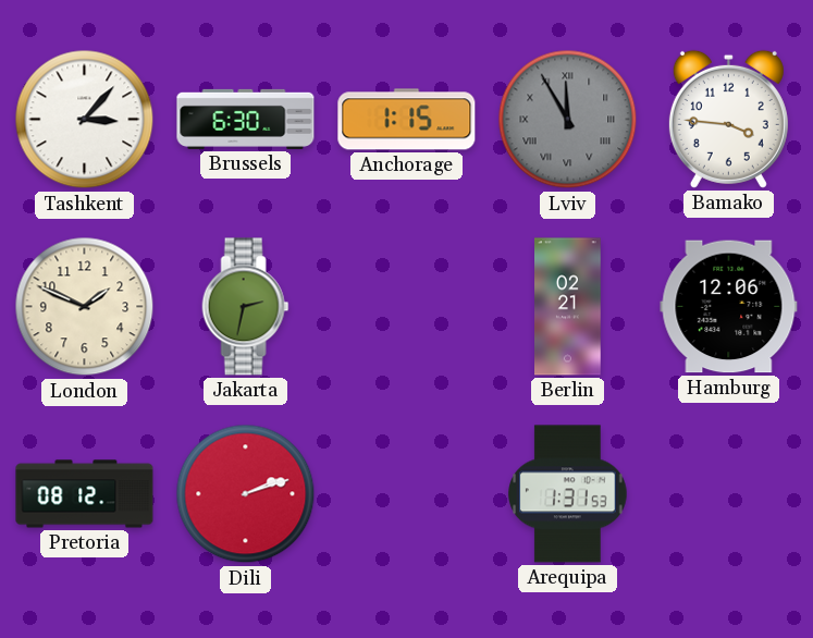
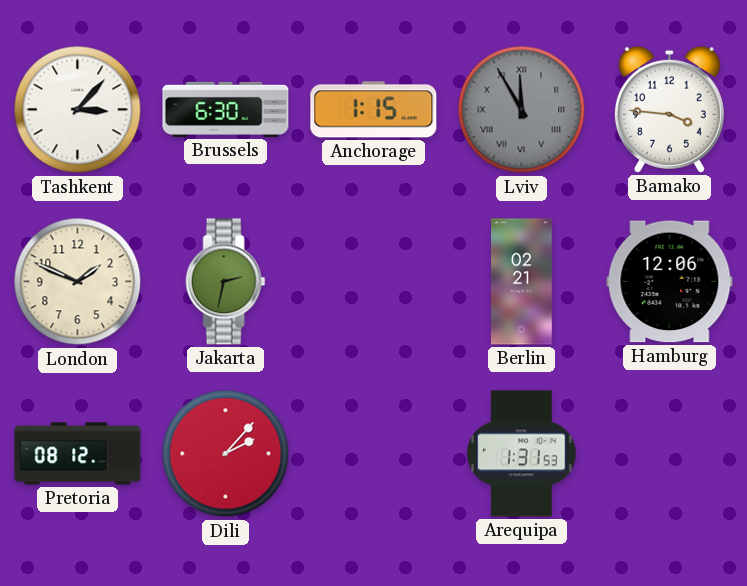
Dili: 2:12 -> 2:07
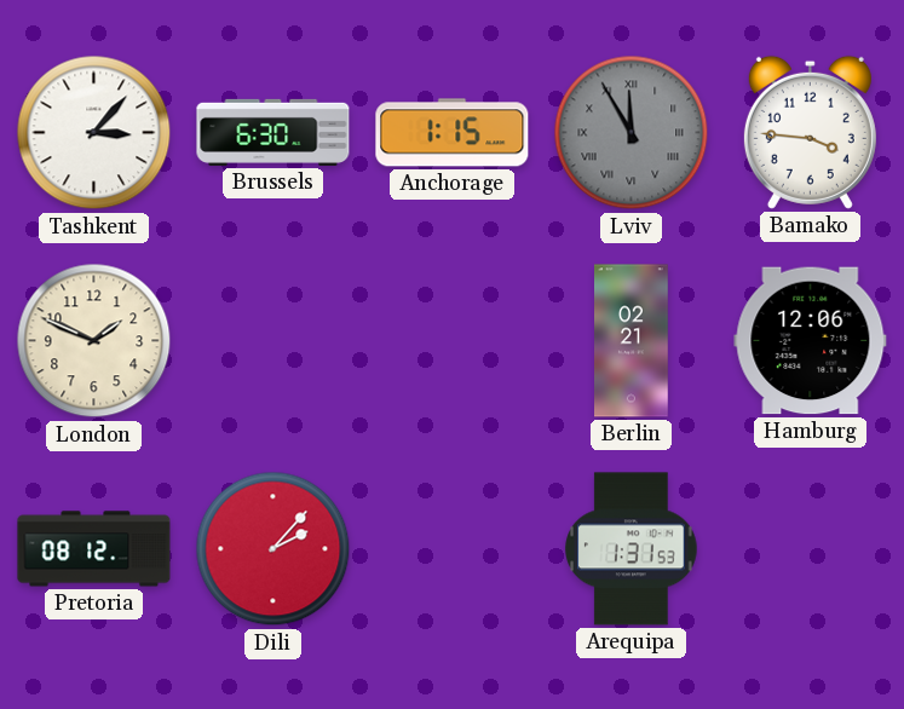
Jakarta: 2:32 -> none
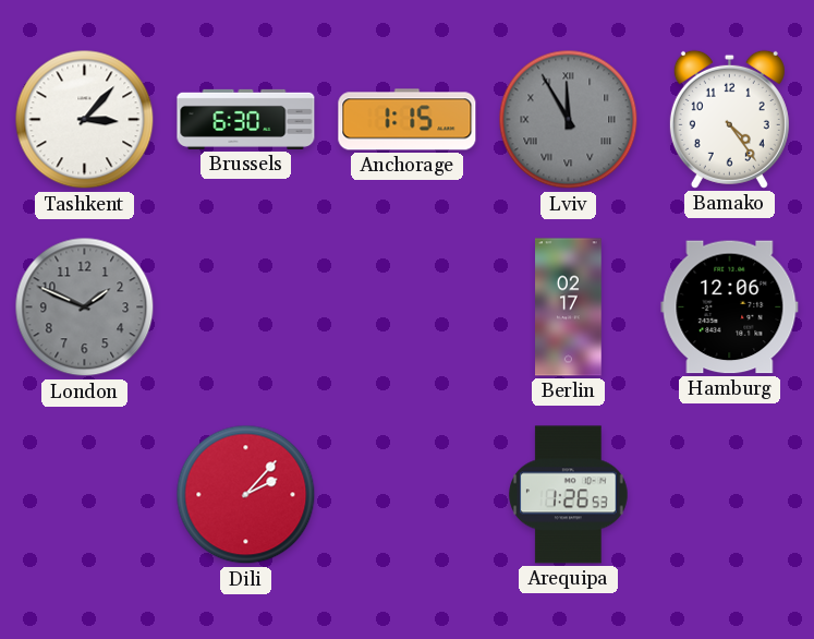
Bamako: 3:46 -> 4:24
London dial: cream -> grey
Berlin: 02:21 -> 02:17
Pretoria: 08:12 -> none
Arequipa: 1:31 -> 1:26
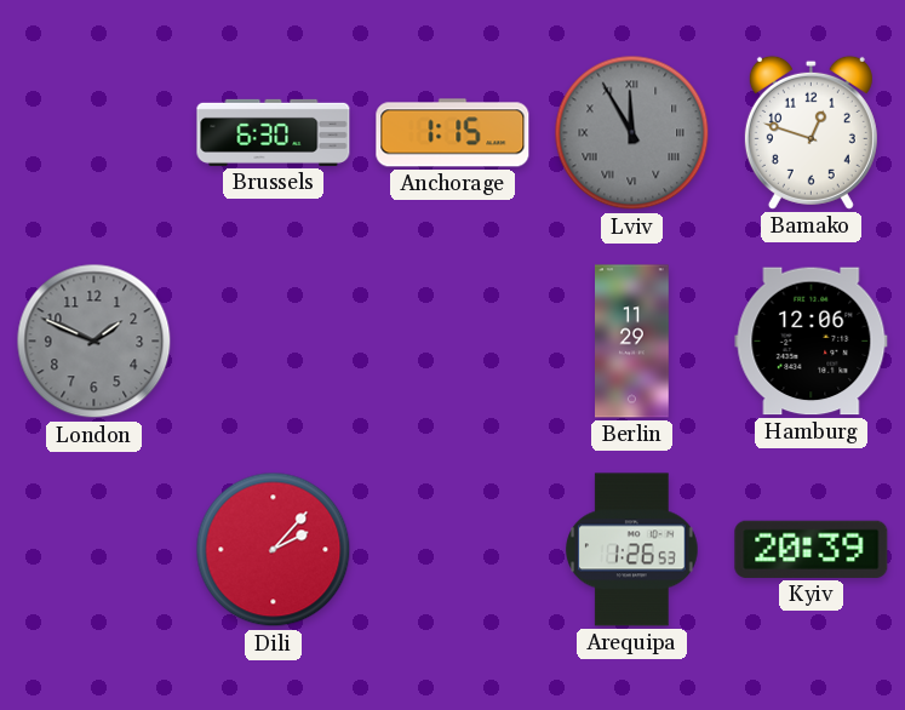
Tashkent: 3:07 -> none
Bamako: 4:24 -> 12:48
Berlin: 02:17 -> 11:29
Kyiv: none -> 20:39
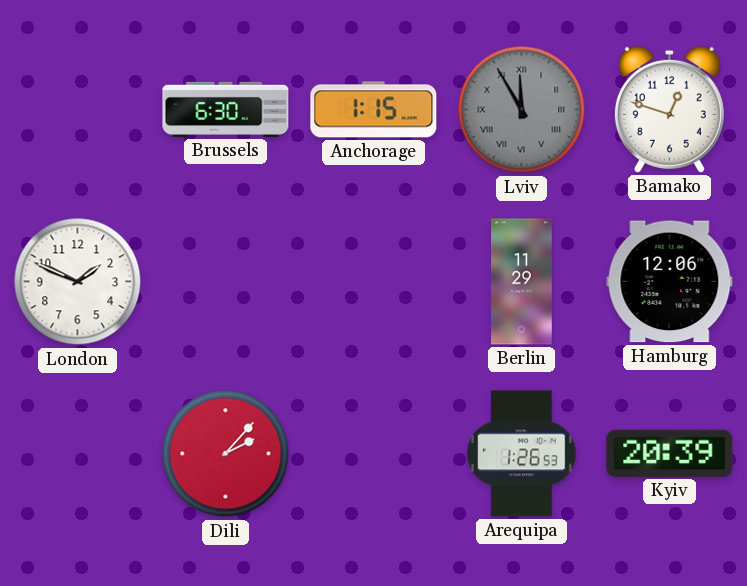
London dial: grey -> white
